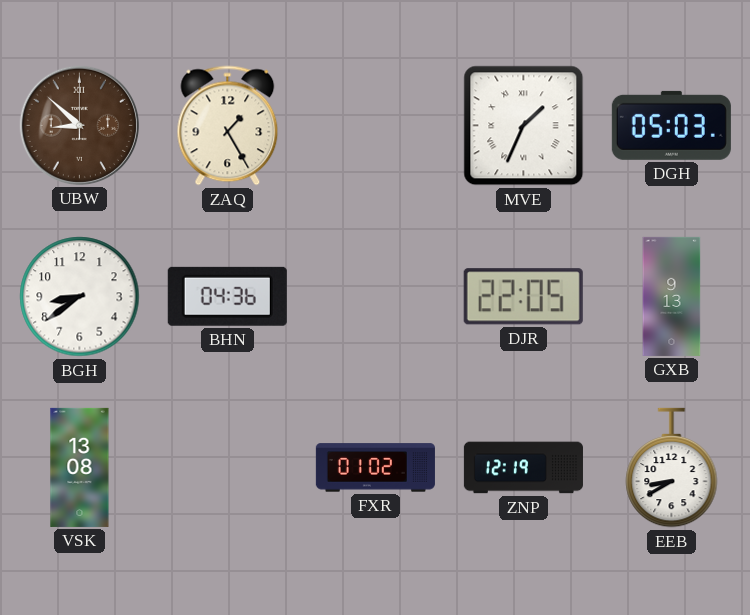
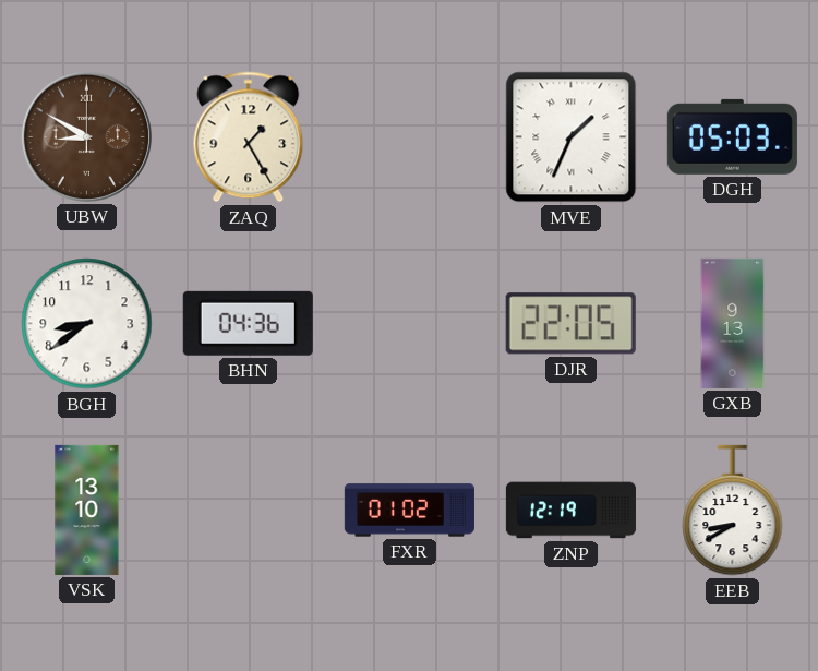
UBW: 8:52 -> 8:50
VSK: 13:08 -> 13:10
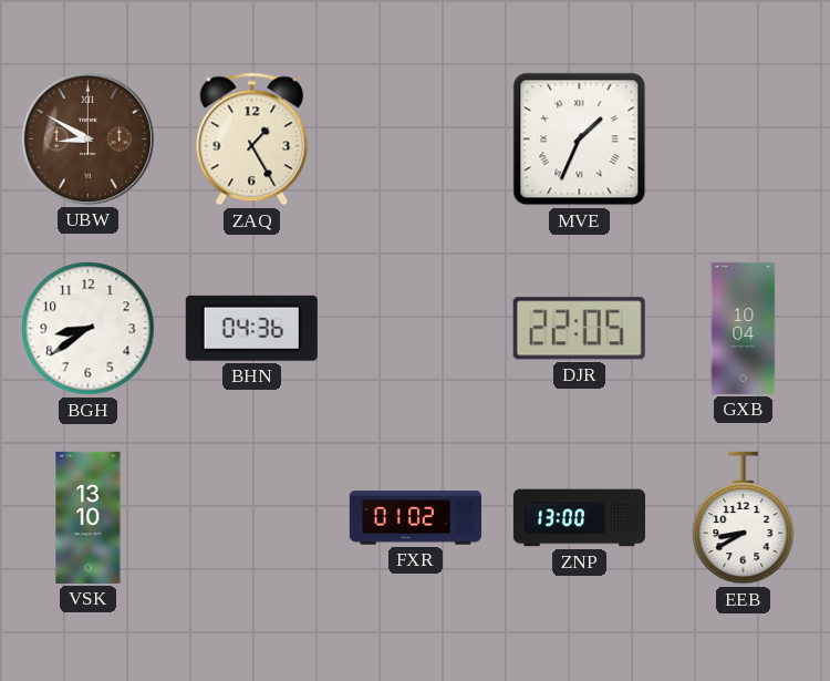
DGH: 05:03 -> none
GXB: 9:13 -> 10:04
ZNP: 12:19 -> 13:00
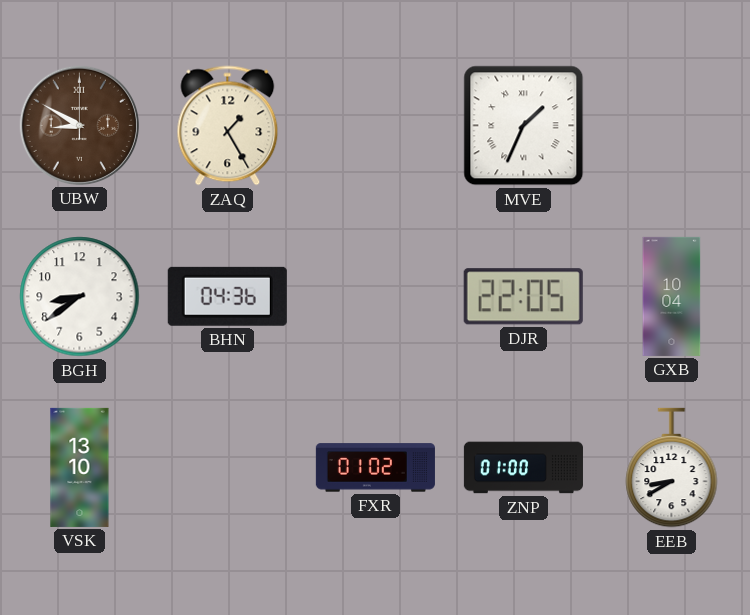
ZNP: 13:00 -> 01:00
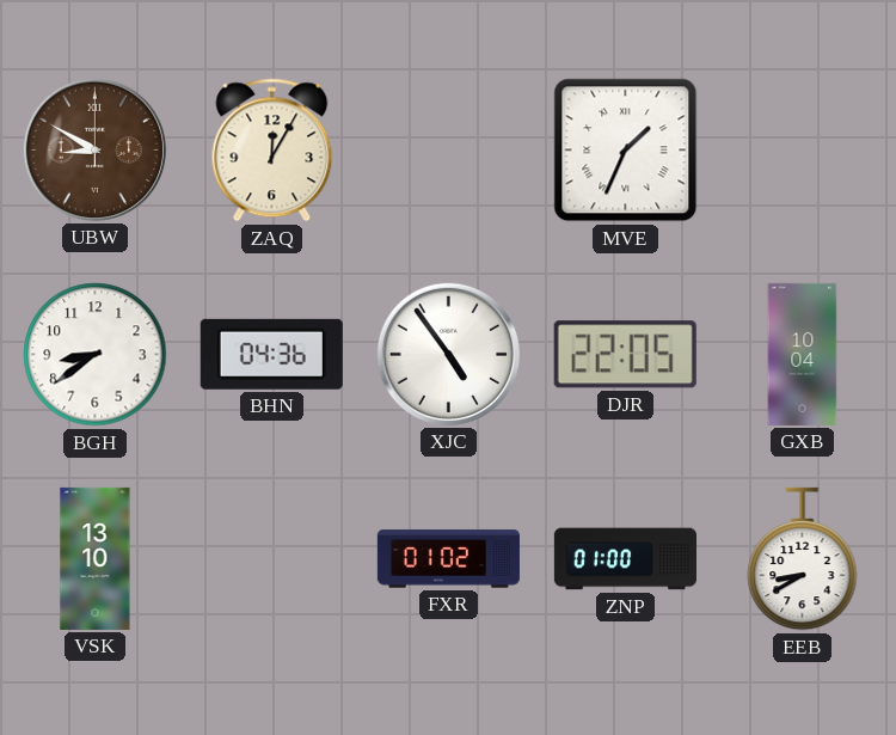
ZAQ: 1:25 -> 12:05
XJC: none -> 4:54
